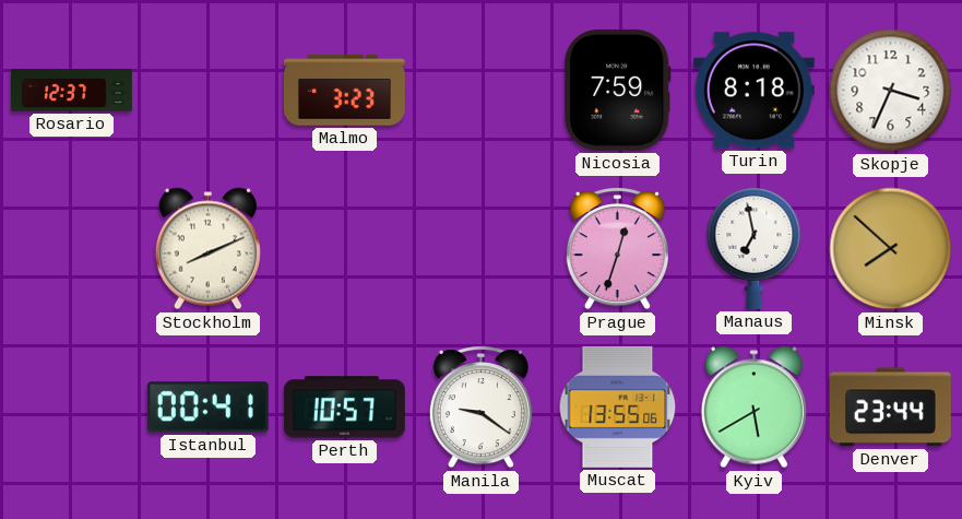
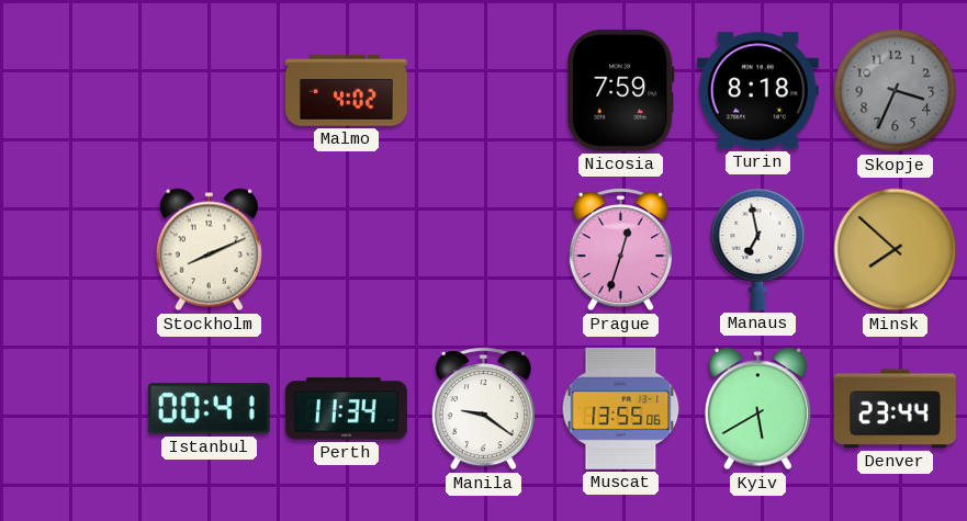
Rosario: 12:37 -> none
Malmo: 3:23 -> 4:02
Skopje dial: white -> grey
Perth: 10:57 -> 11:34
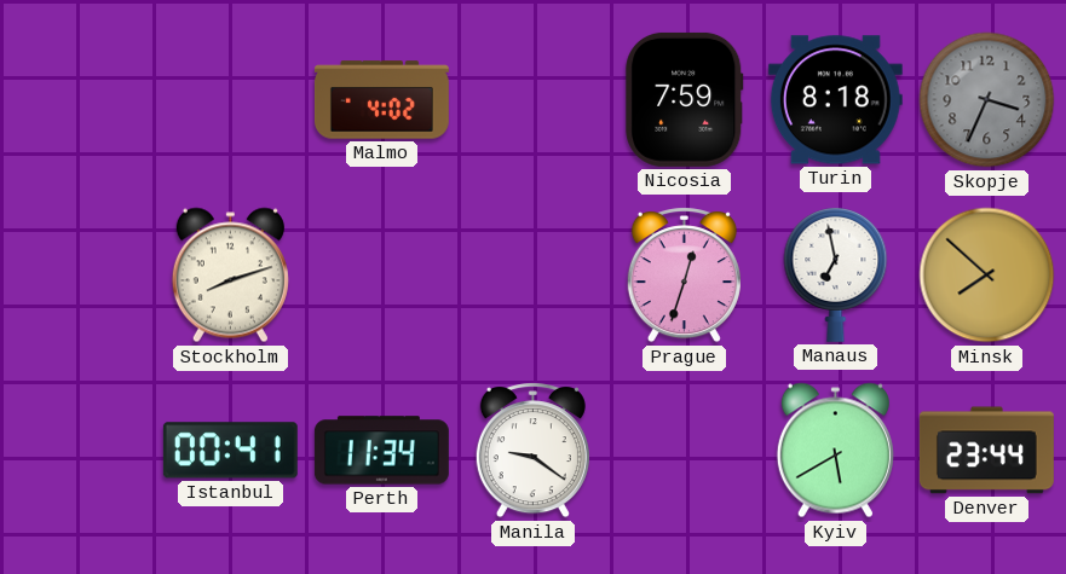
Stockholm: 8:11 -> 8:12
Muscat: 13:55 -> none
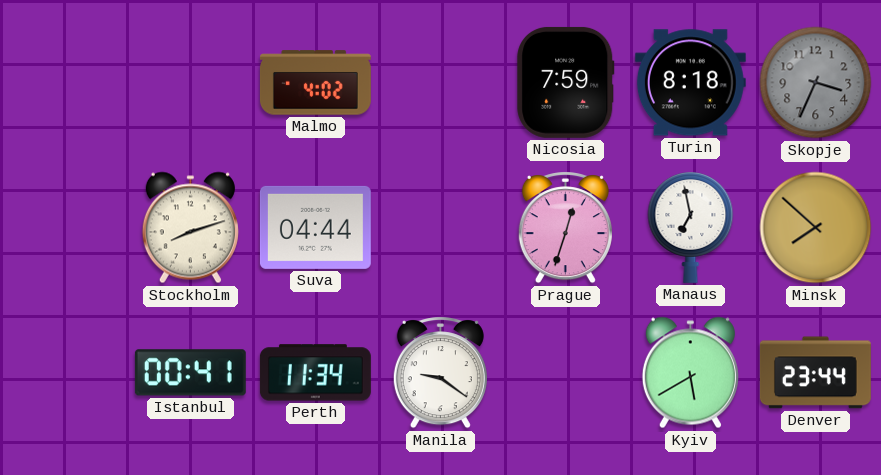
Suva: none -> 04:44
